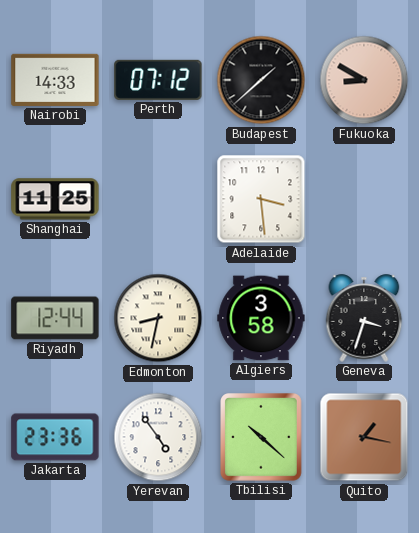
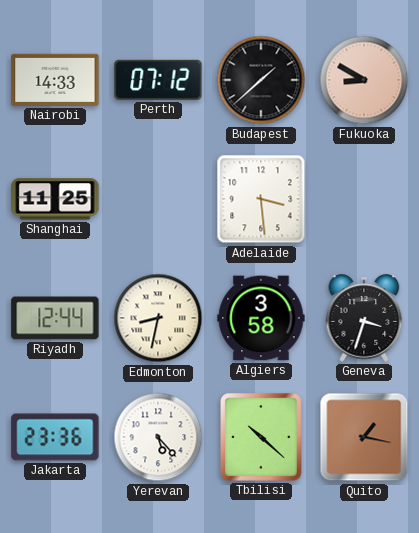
Yerevan: 4:54 -> 5:23
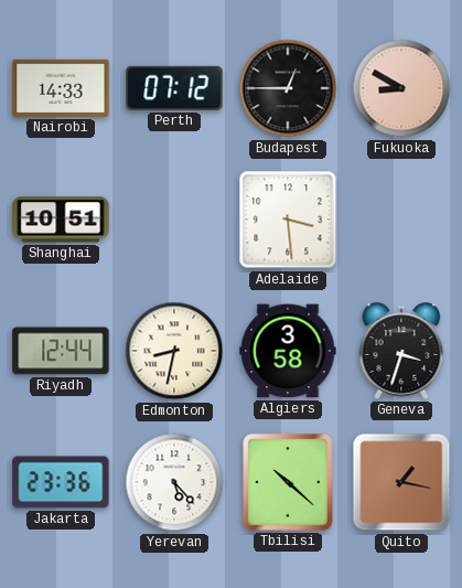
Budapest: 1:38 -> 12:45
Shanghai: 11:25 -> 10:51
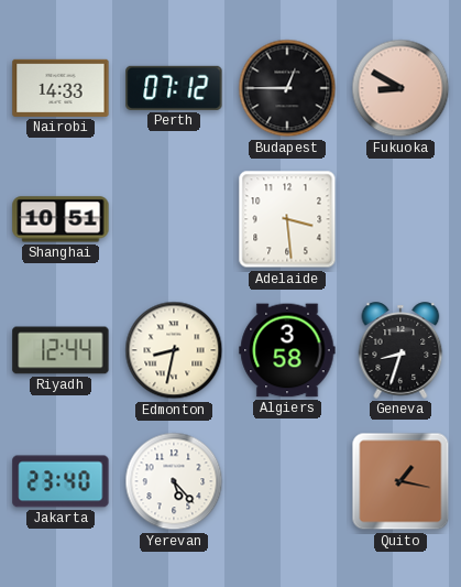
Geneva: 3:33 -> 8:33
Jakarta: 23:36 -> 23:40
Tbilisi: 10:22 -> none
